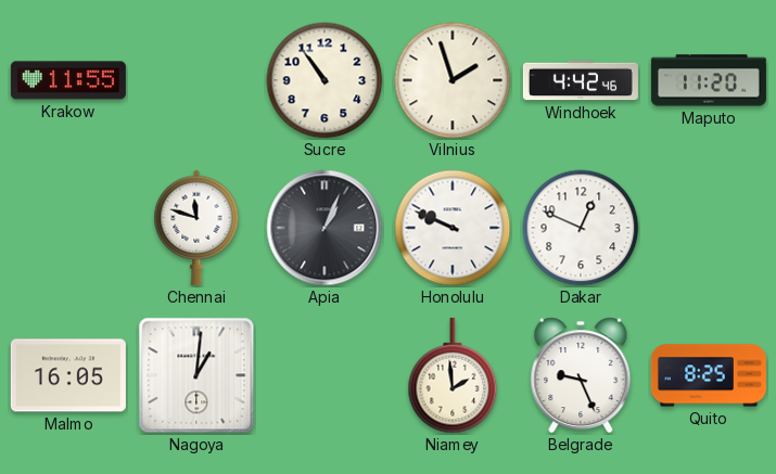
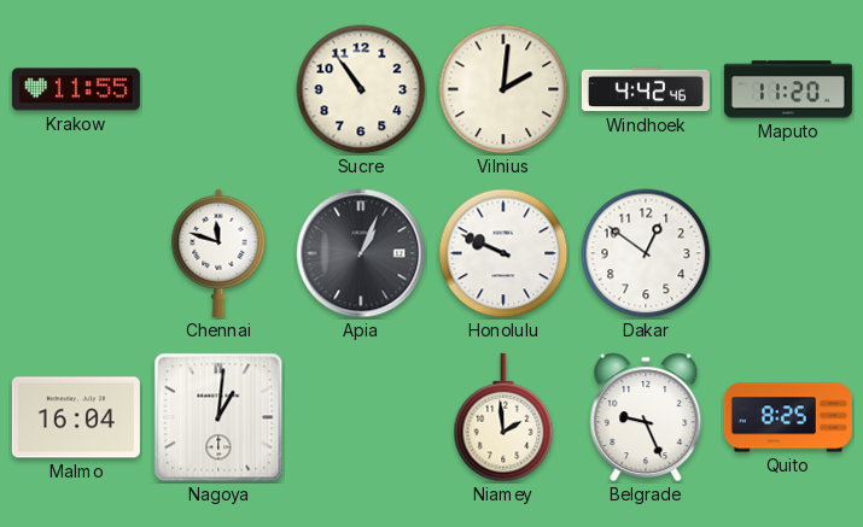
Vilnius: 1:57 -> 2:01
Dakar: 12:49 -> 12:51
Malmo: 16:05 -> 16:04
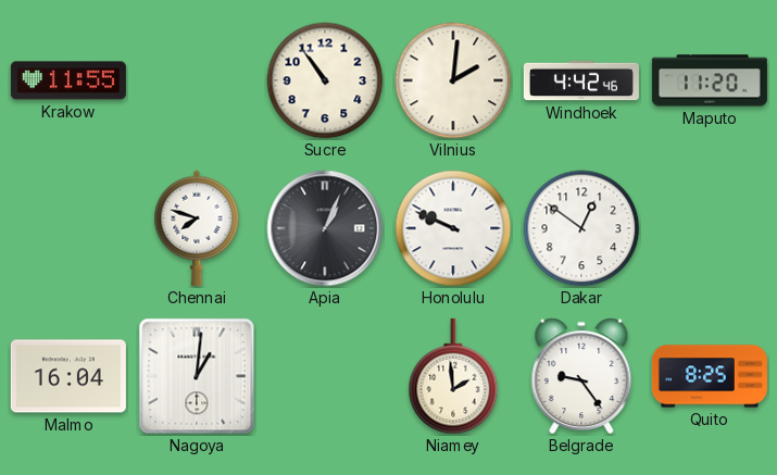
Chennai: 11:48 -> 7:48
Belgrade: 9:26 -> 9:24
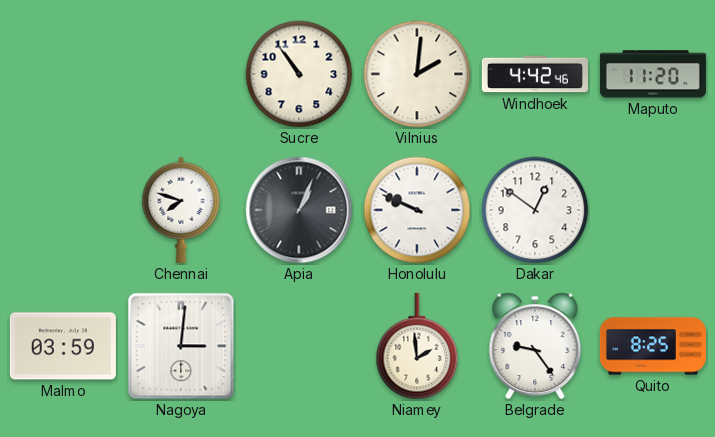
Krakow: 11:55 -> none
Malmo: 16:04 -> 03:59
Nagoya: 1:01 -> 3:01
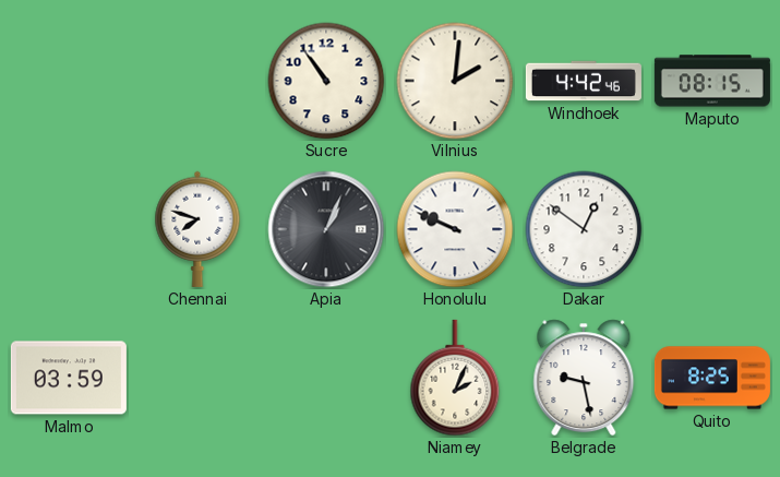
Maputo: 11:20 -> 08:15
Nagoya: 3:01 -> none
Niamey: 1:59 -> 2:04
Belgrade: 9:24 -> 9:28
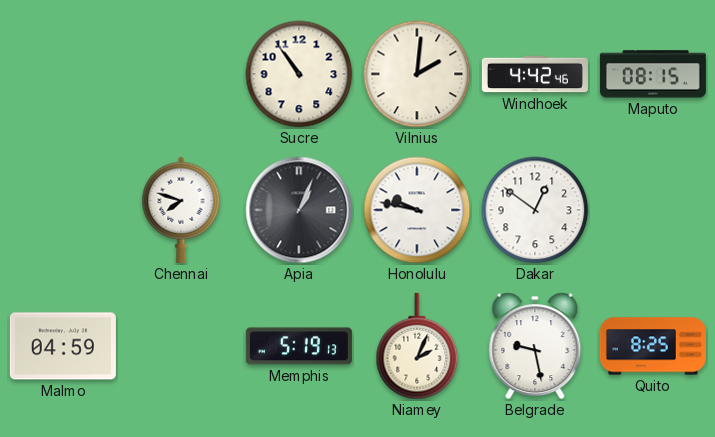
Honolulu: 9:49 -> 9:47
Malmo: 03:59 -> 04:59
Memphis: none -> 5:19
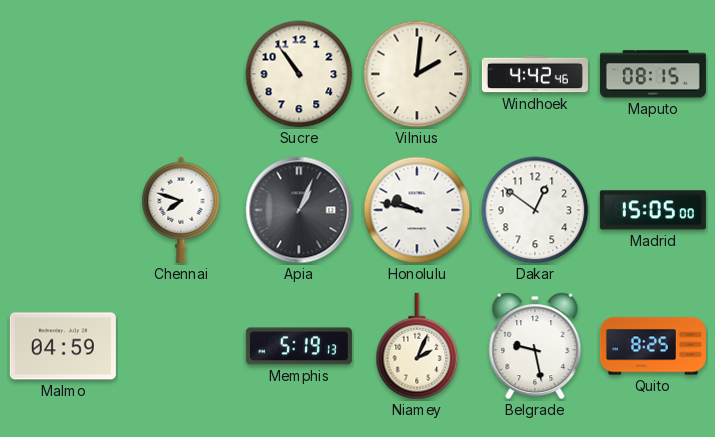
Madrid: none -> 15:05
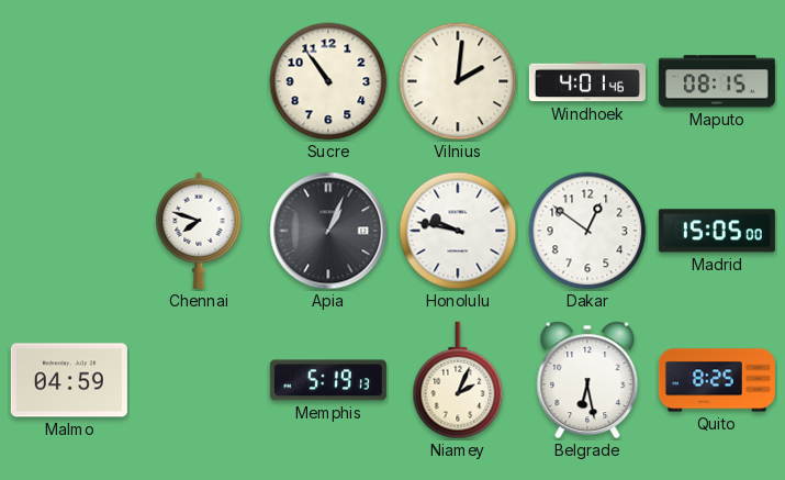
Windhoek: 4:42 -> 4:01
Belgrade: 9:28 -> 6:28
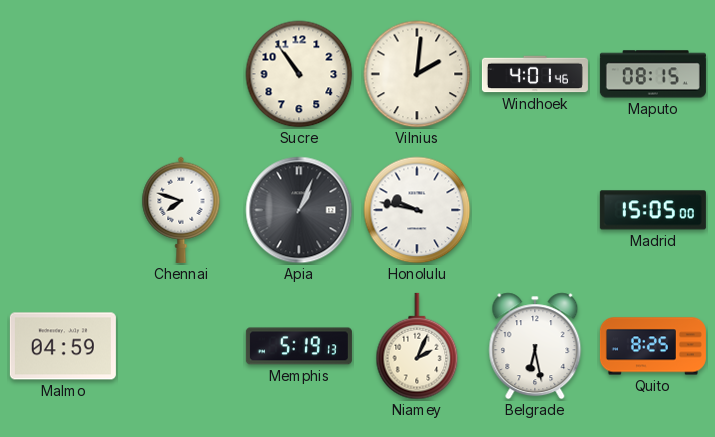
Dakar: 12:51 -> none
